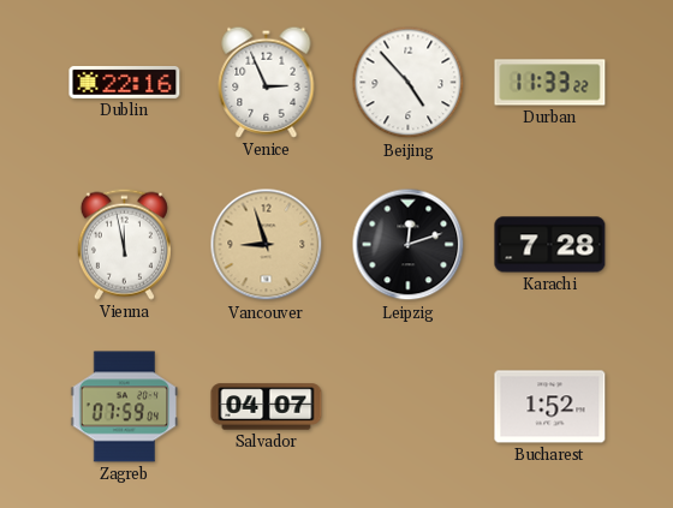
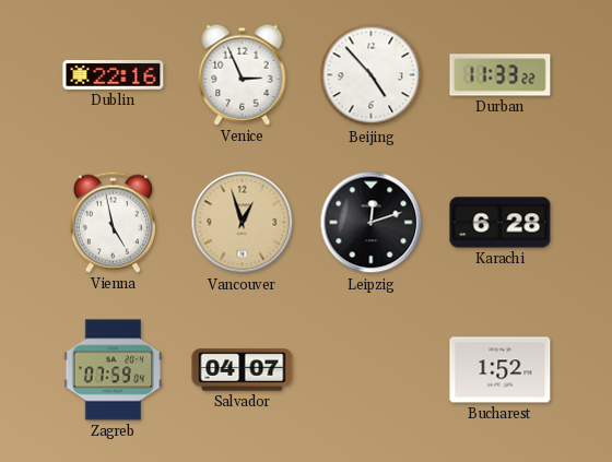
Vienna: 11:58 -> 4:58
Vancouver: 8:57 -> 12:57
Karachi: 7:28 -> 6:28
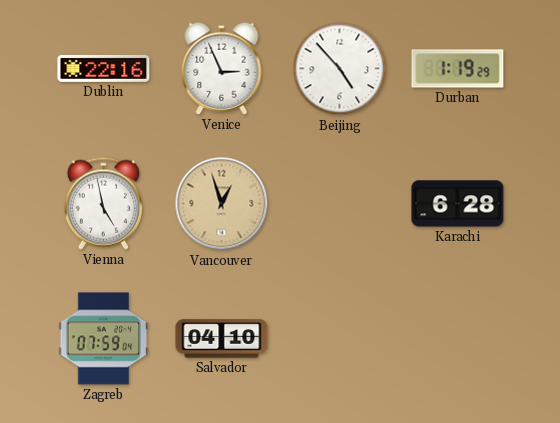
Durban: 11:33 -> 1:19
Leipzig: 12:12 -> none
Salvador: 04:07 -> 04:10
Bucharest: 1:52 -> none
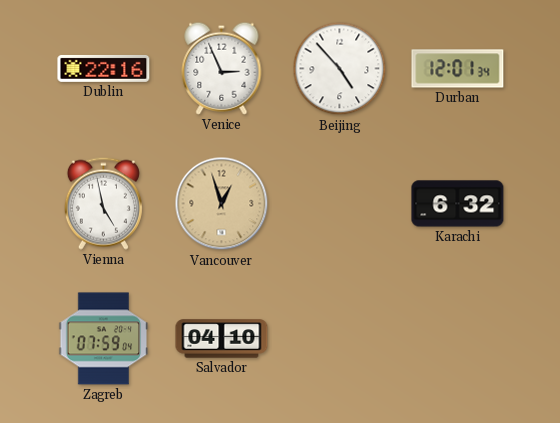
Durban: 1:19 -> 12:01
Karachi: 6:28 -> 6:32
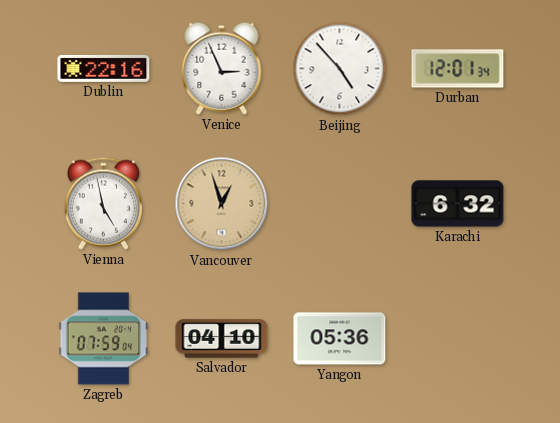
Yangon: none -> 05:36
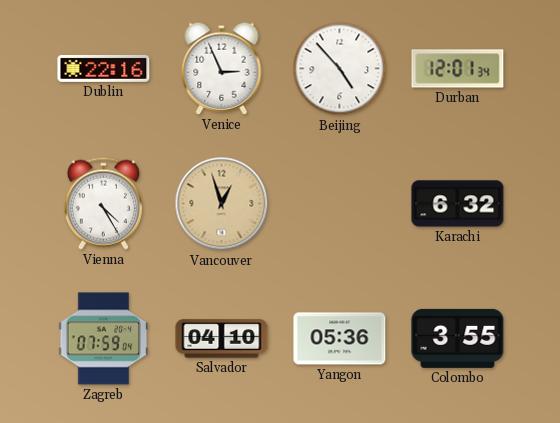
Vienna: 4:58 -> 4:25
Colombo: none -> 3:55
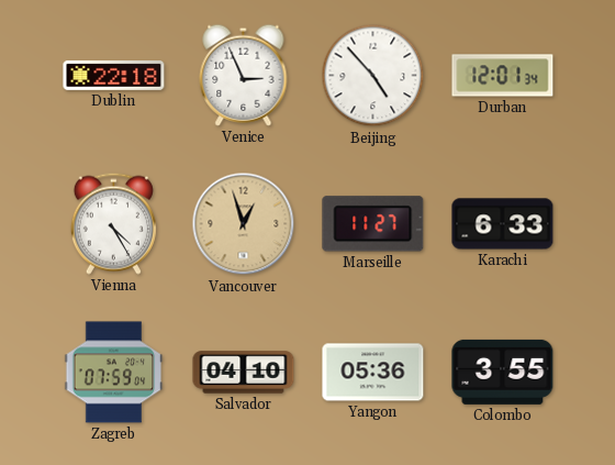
Dublin: 22:16 -> 22:18
Marseille: none -> 11:27
Karachi: 6:32 -> 6:33
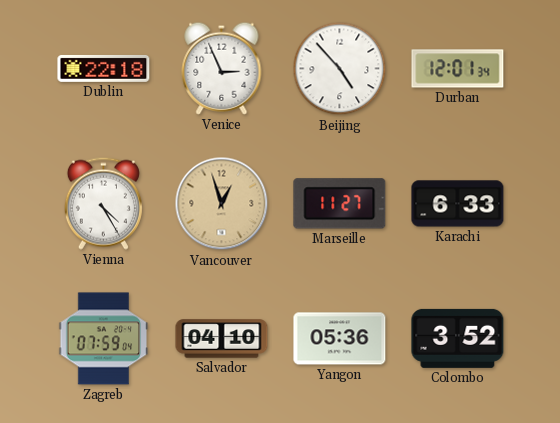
Colombo: 3:55 -> 3:52
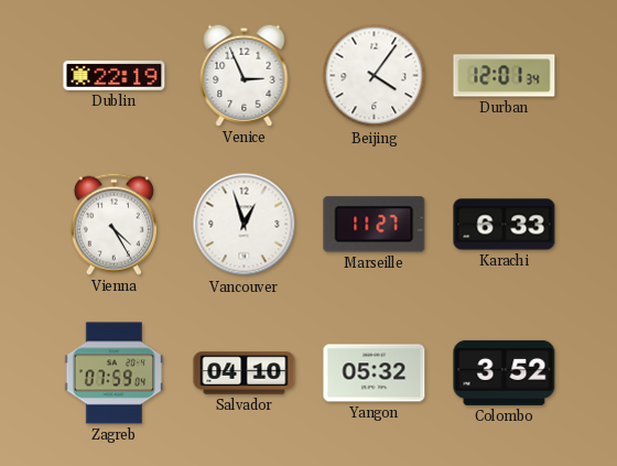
Dublin: 22:18 -> 22:19
Beijing: 4:53 -> 4:06
Vancouver dial: champagne -> white
Yangon: 05:36 -> 05:32
